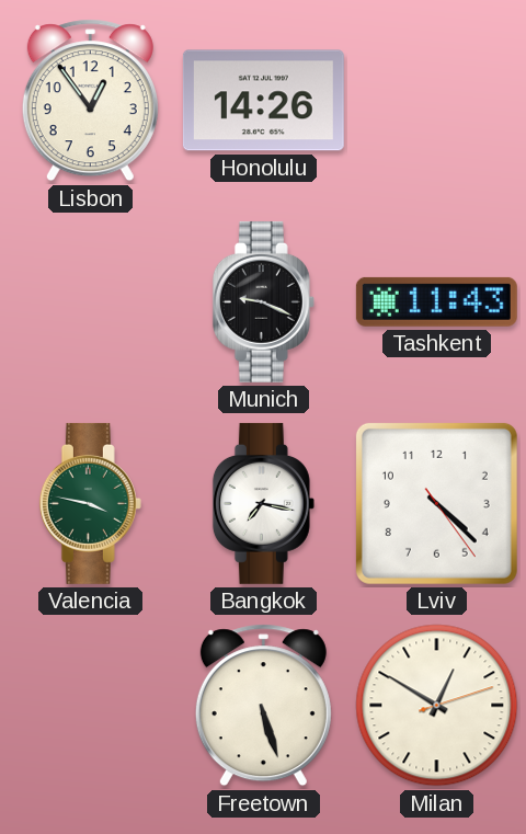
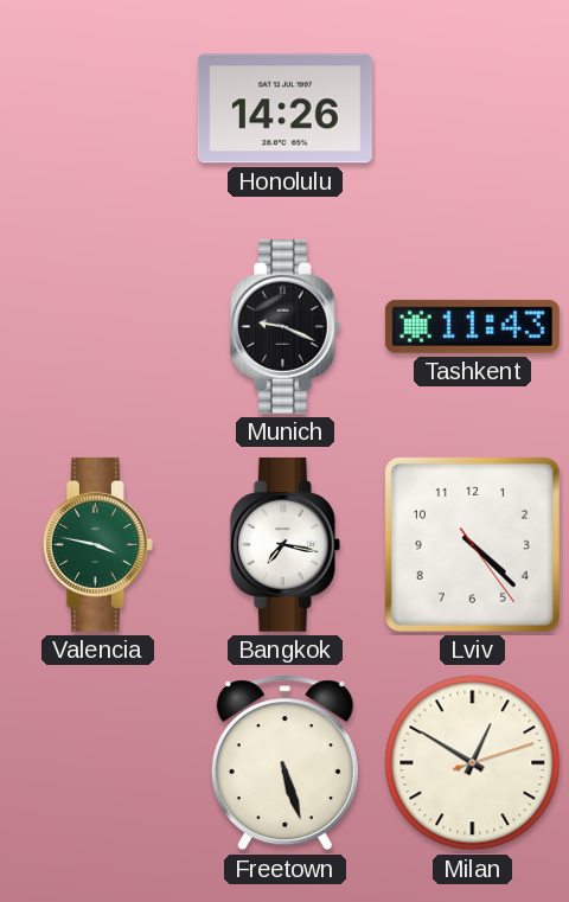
Lisbon: 12:54 -> none
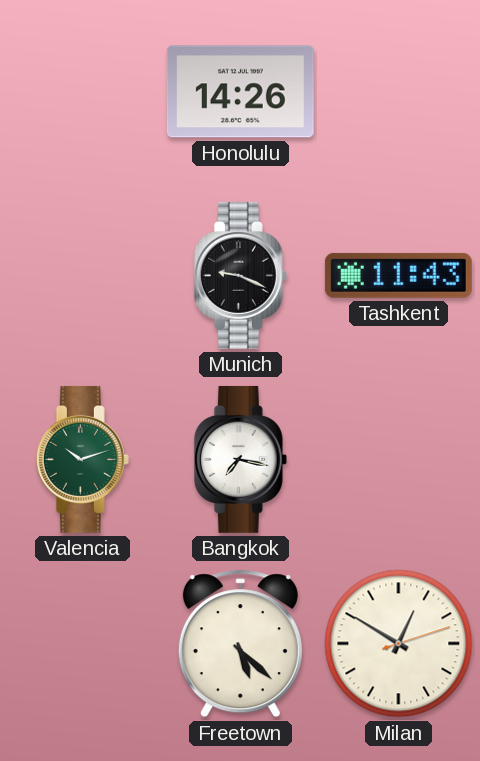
Valencia: 3:47 -> 10:12
Lviv: 4:22 -> none
Freetown: 5:27 -> 5:22
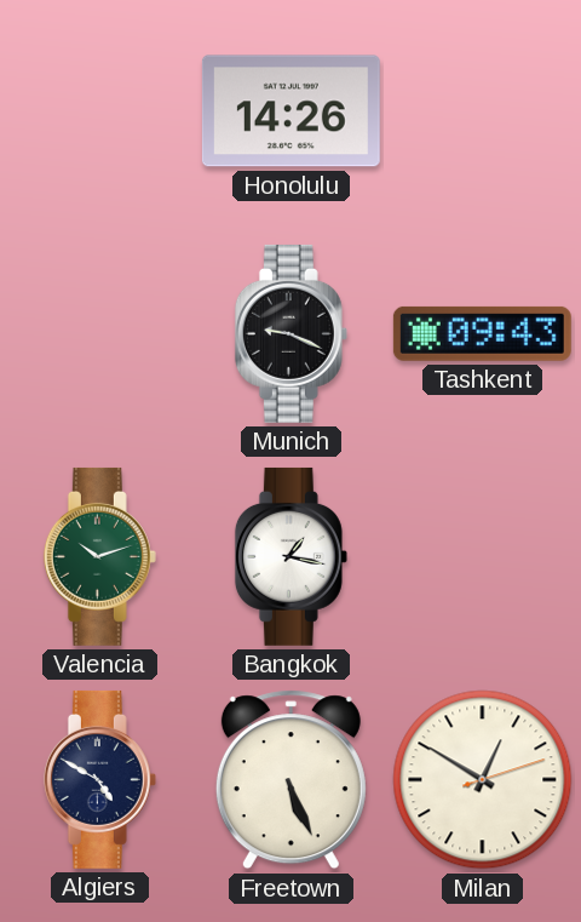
Tashkent: 11:43 -> 09:43
Bangkok: 7:17 -> 1:17
Algiers: none -> 4:50
Freetown: 5:22 -> 5:26
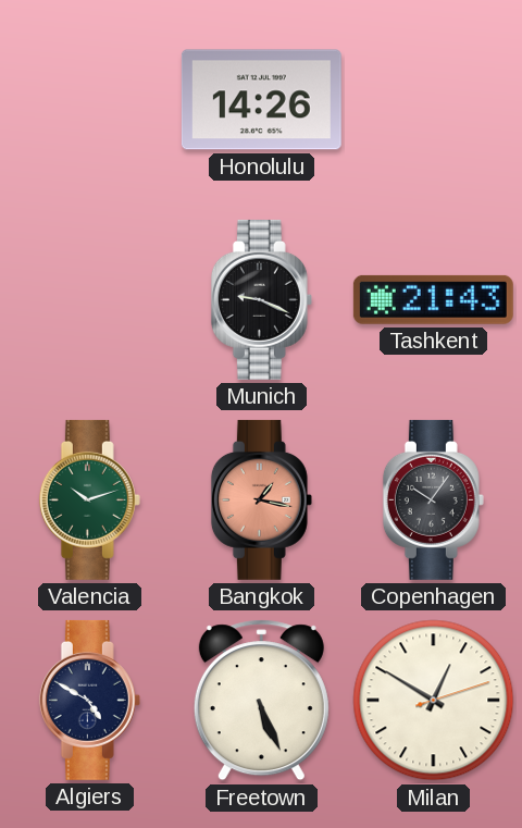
Tashkent: 09:43 -> 21:43
Bangkok dial: white -> salmon
Copenhagen: none -> 10:06
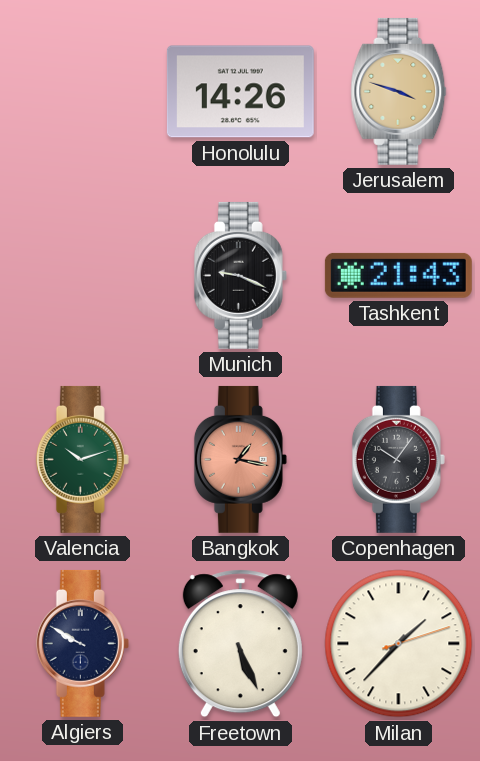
Jerusalem: none -> 3:48
Algiers: 4:50 -> 9:50
Milan: 12:50 -> 1:37
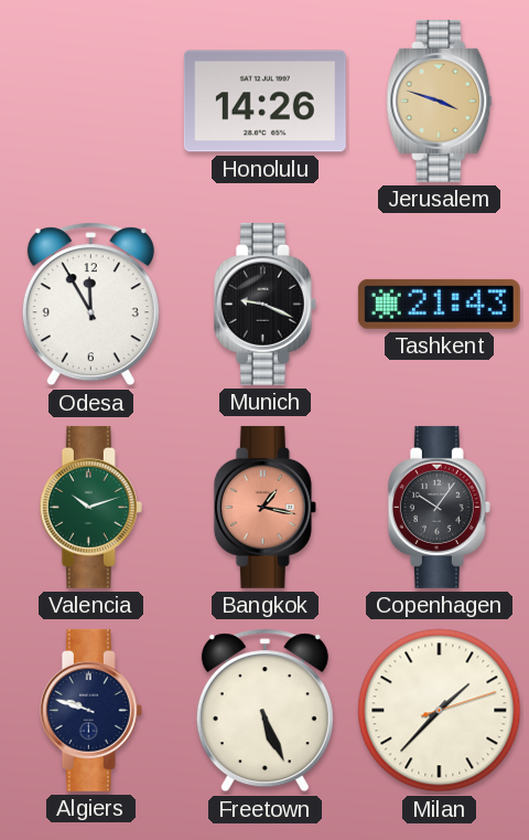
Odesa: none -> 11:55
Algiers: 9:50 -> 9:48
